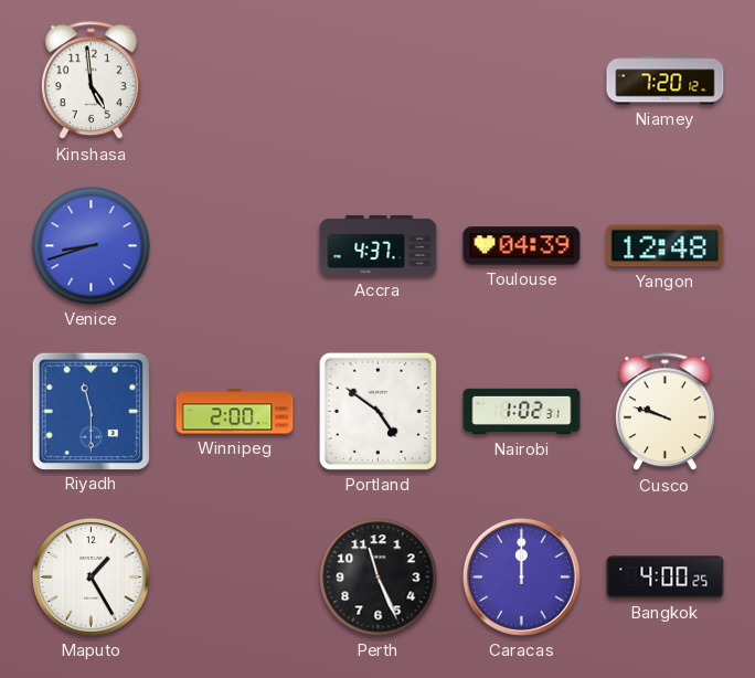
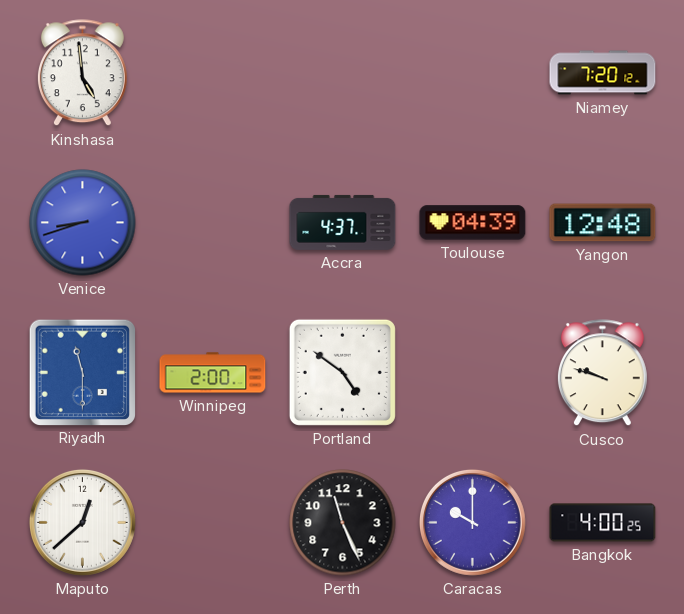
Nairobi: 1:02 -> none
Maputo: 1:25 -> 12:38
Caracas: 12:00 -> 10:00
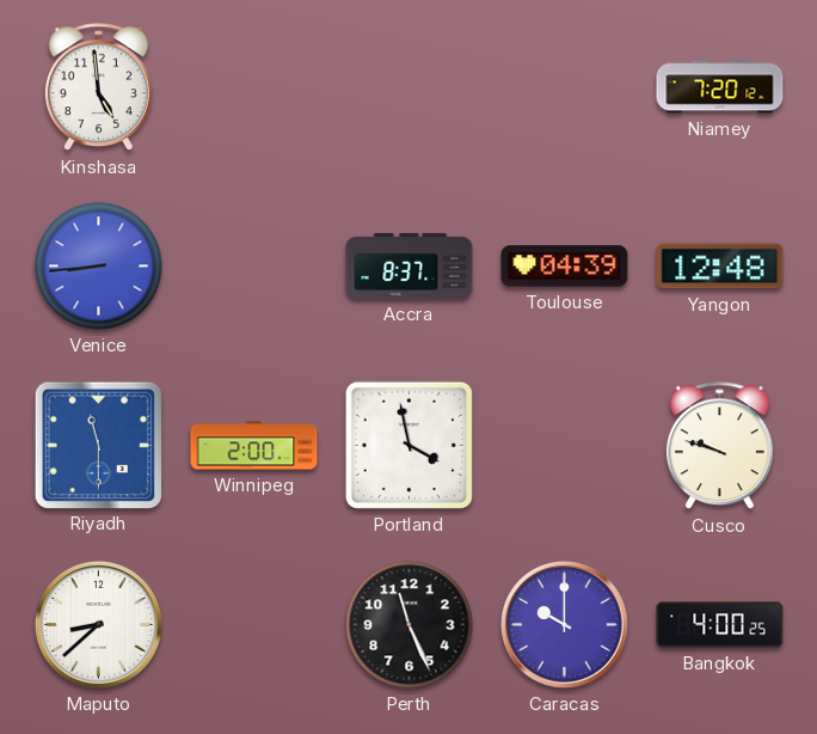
Venice: 8:42 -> 8:44
Accra: 4:37 -> 8:37
Portland: 4:51 -> 3:58
Maputo: 12:38 -> 8:38
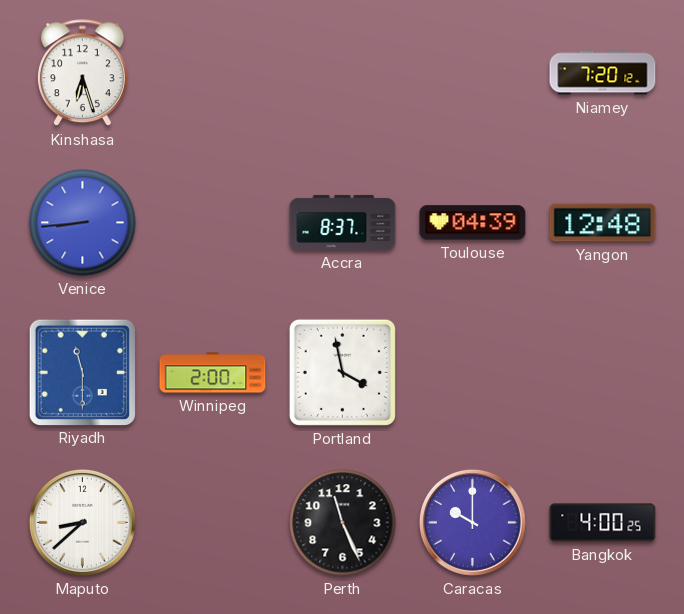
Kinshasa: 4:59 -> 6:27
Cusco: 9:48 -> none
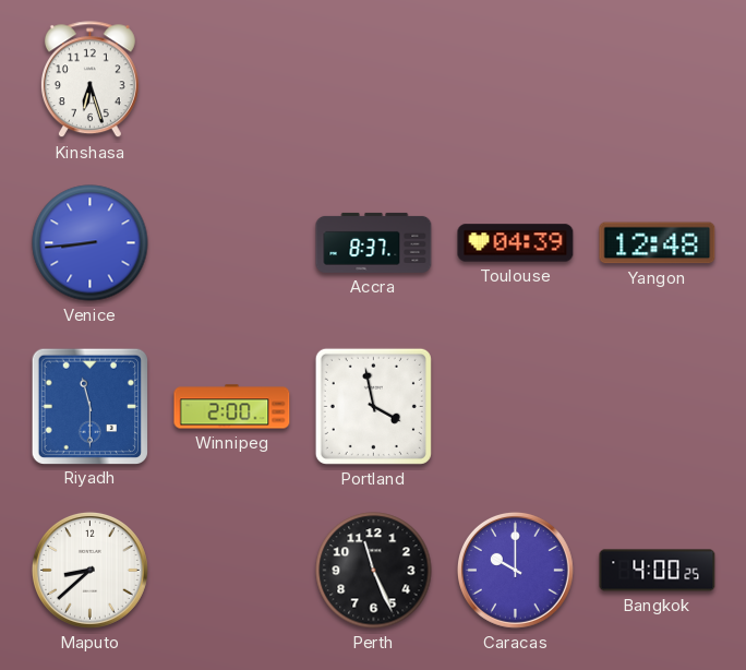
Niamey: 7:20 -> none
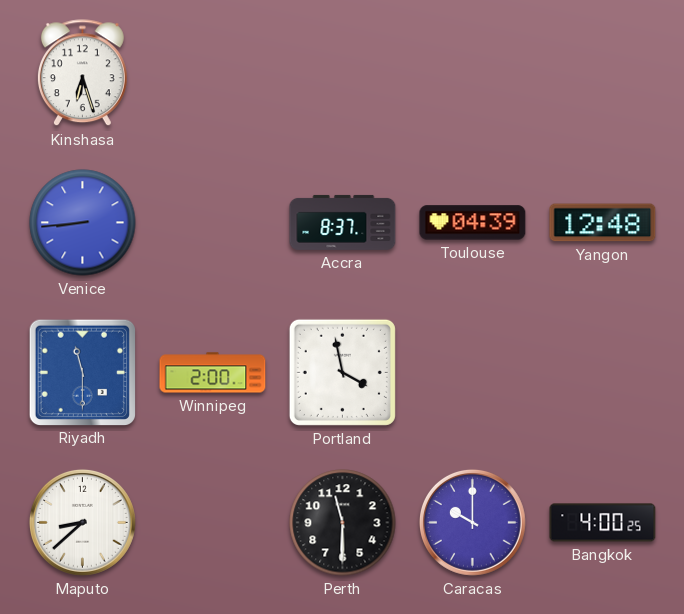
Perth: 11:26 -> 11:30
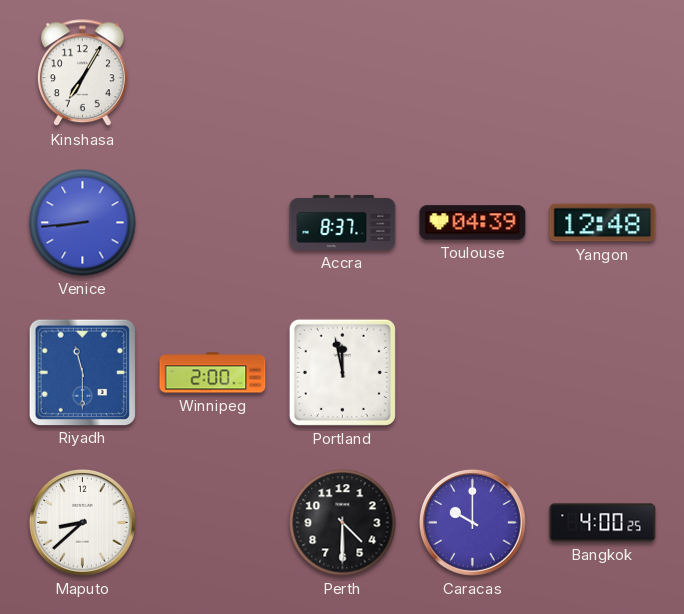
Kinshasa: 6:27 -> 7:05
Portland: 3:58 -> 11:58
Perth: 11:30 -> 4:30
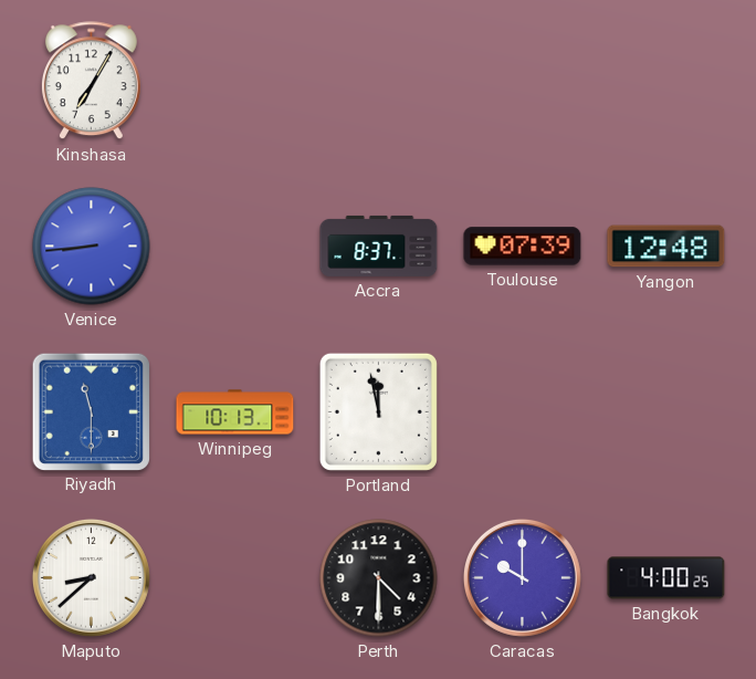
Toulouse: 04:39 -> 07:39
Winnipeg: 2:00 -> 10:13
